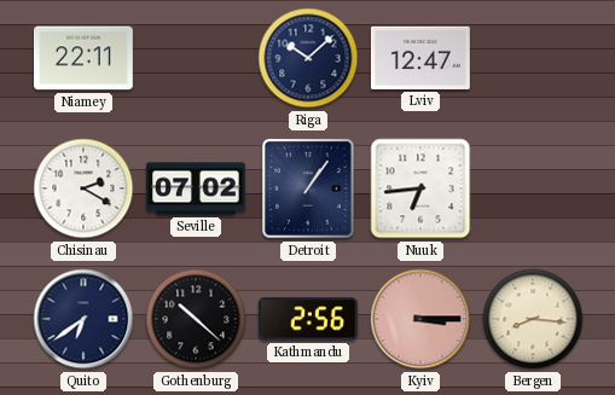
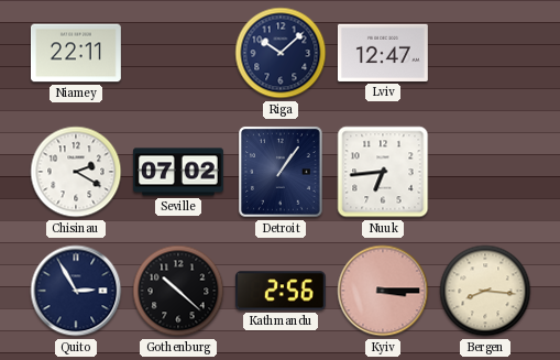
Quito: 6:39 -> 2:55
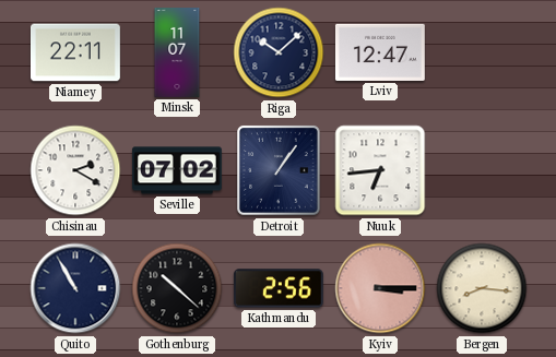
Minsk: none -> 11:07
Quito: 2:55 -> 10:55
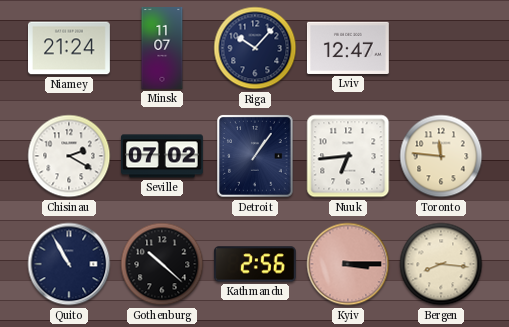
Niamey: 22:11 -> 21:24
Riga: 10:08 -> 10:07
Toronto: none -> 11:46
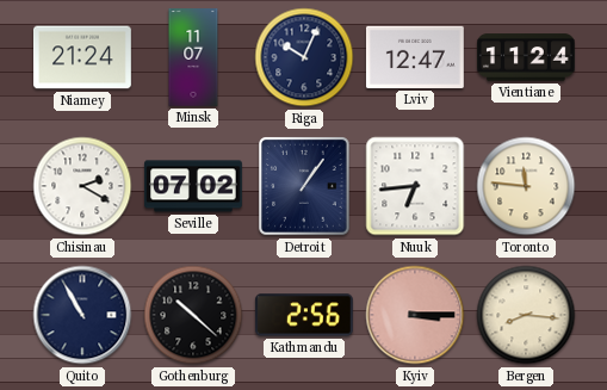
Riga: 10:07 -> 10:04
Vientiane: none -> 11:24
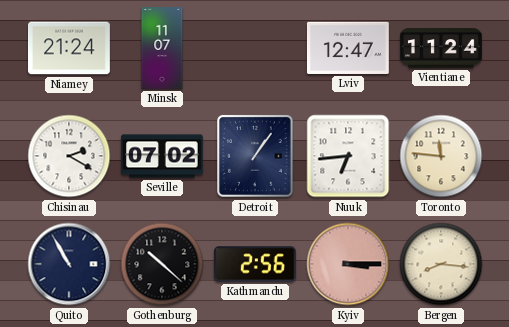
Riga: 10:04 -> none
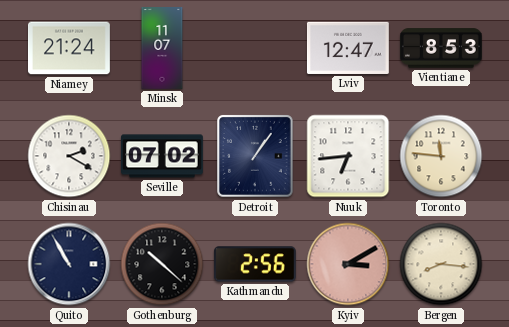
Vientiane: 11:24 -> 8:53
Kyiv: 3:15 -> 3:10
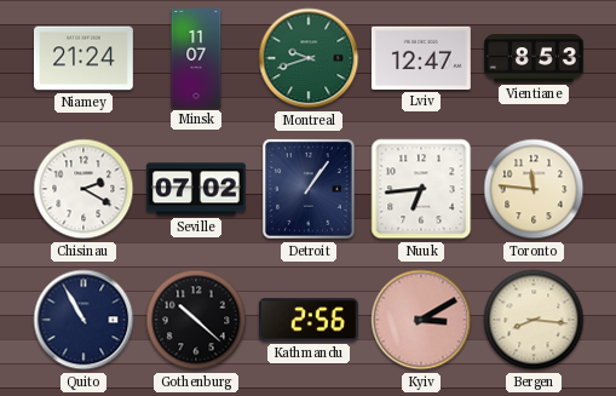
Montreal: none -> 9:42
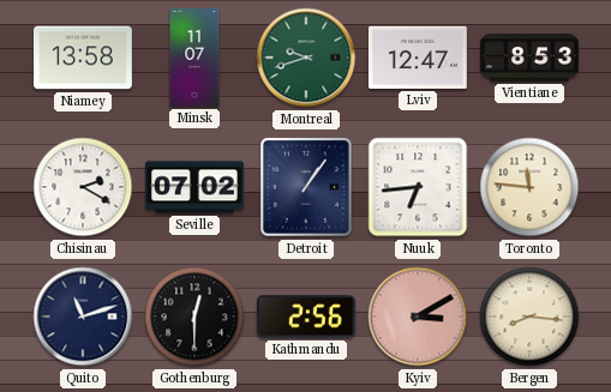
Niamey: 21:24 -> 13:58
Quito: 10:55 -> 11:12
Gothenburg: 10:22 -> 12:30
